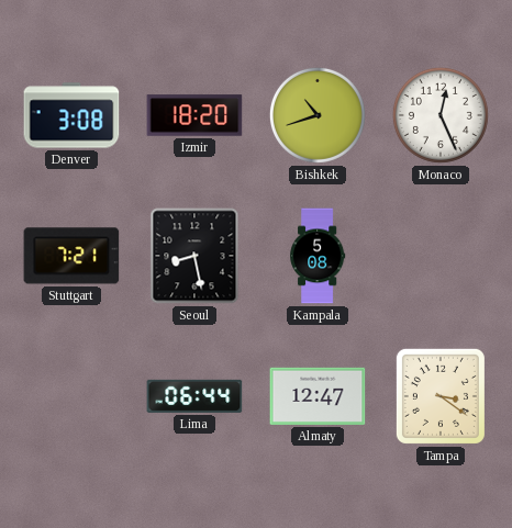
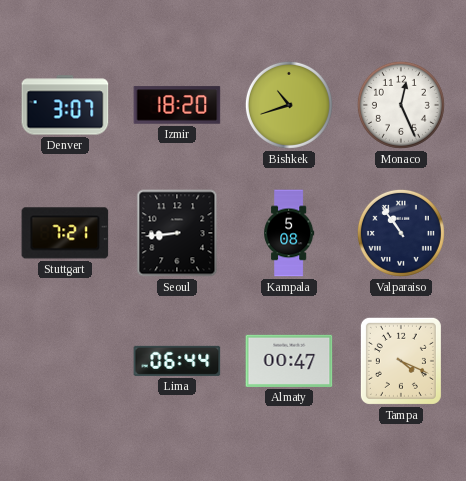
Denver: 3:08 -> 3:07
Seoul: 8:28 -> 8:44
Valparaiso: none -> 10:54
Almaty: 12:47 -> 00:47
Tampa: 3:21 -> 4:19
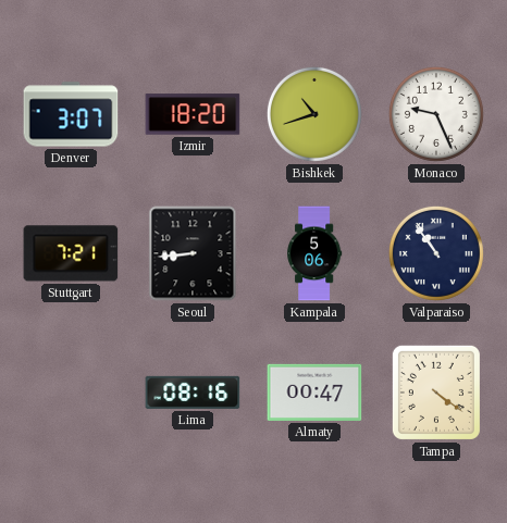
Monaco: 12:26 -> 9:26
Kampala: 5:08 -> 5:06
Lima: 06:44 -> 08:16
Tampa: 4:19 -> 4:21
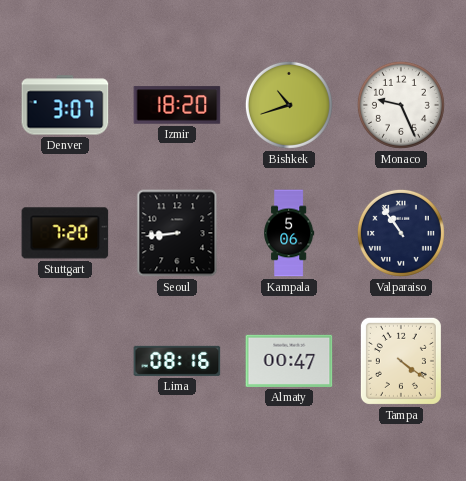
Stuttgart: 7:21 -> 7:20
